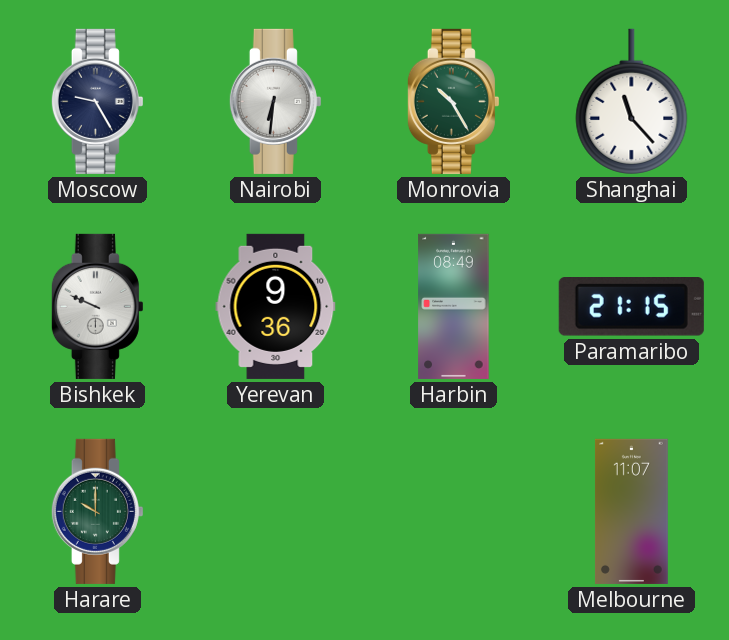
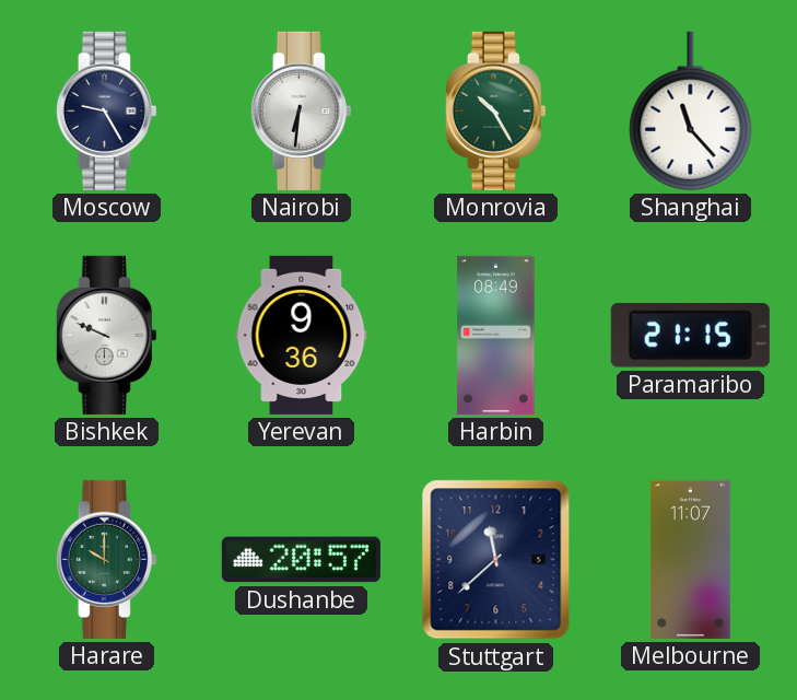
Dushanbe: none -> 20:57
Stuttgart: none -> 11:38
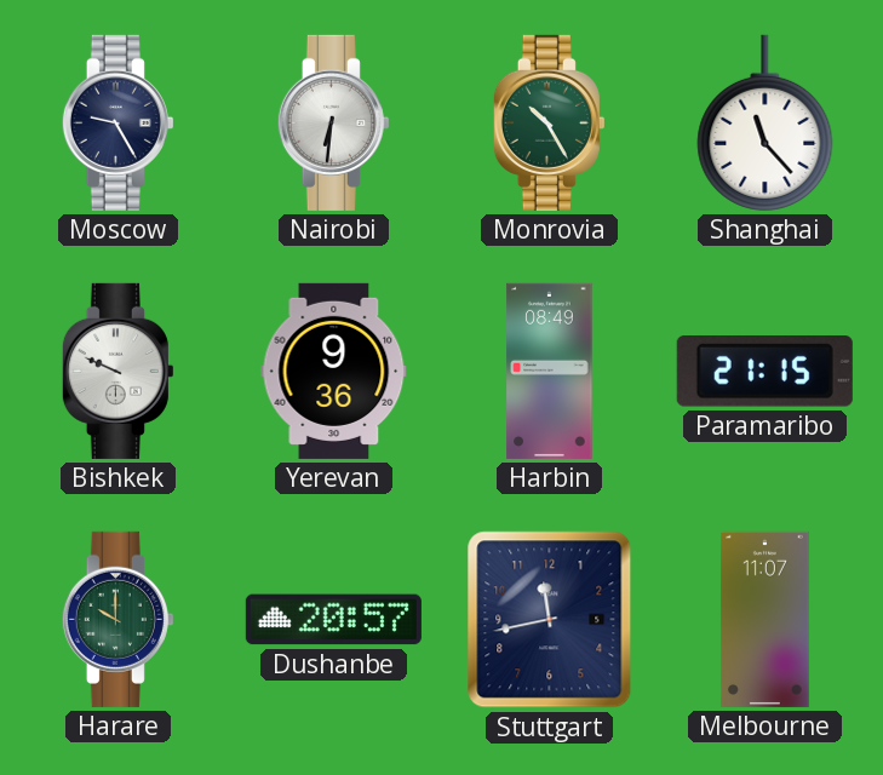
Stuttgart: 11:38 -> 11:43
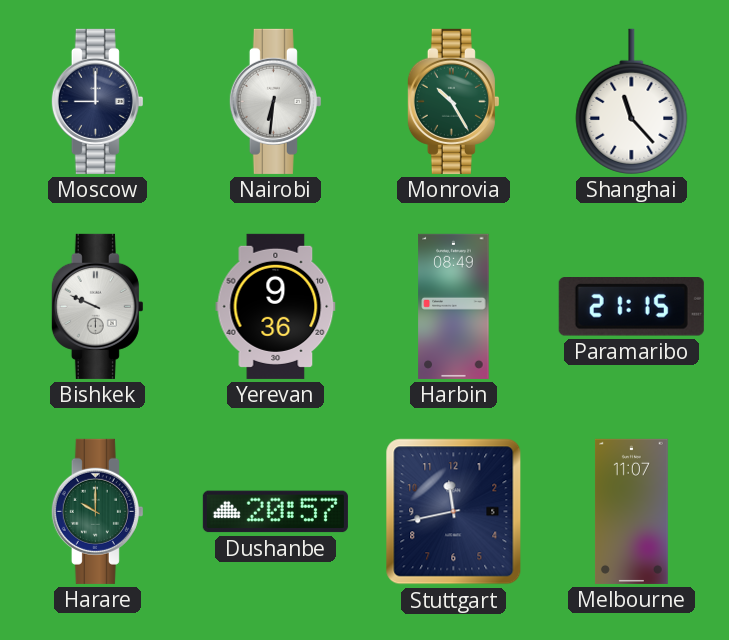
Moscow: 9:25 -> 9:00
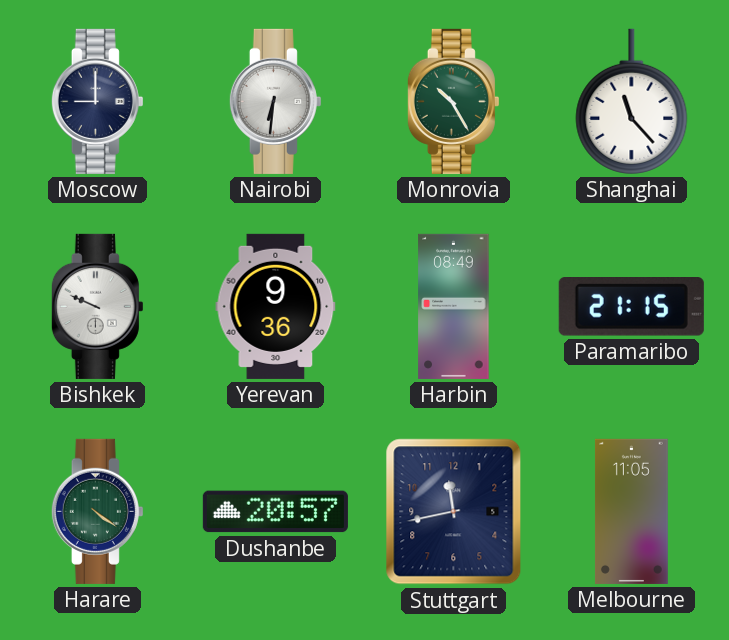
Harare: 10:00 -> 4:21
Melbourne: 11:07 -> 11:05
